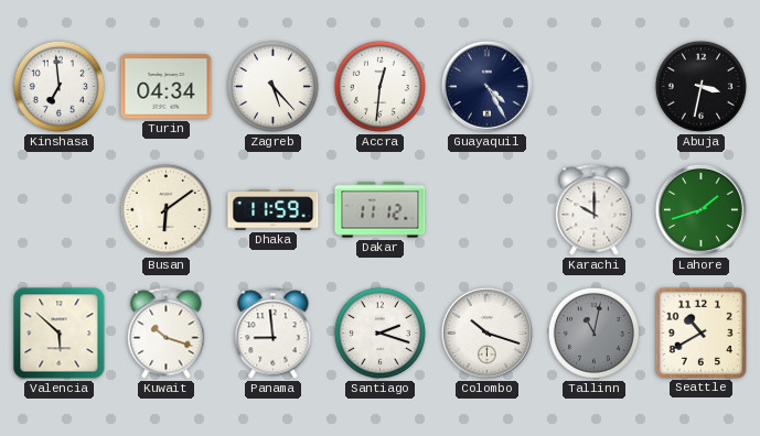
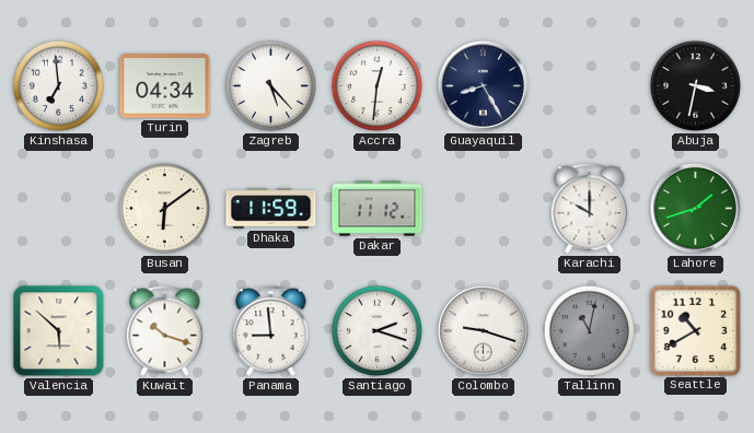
Guayaquil: 4:25 -> 8:25
Colombo: 10:18 -> 9:18
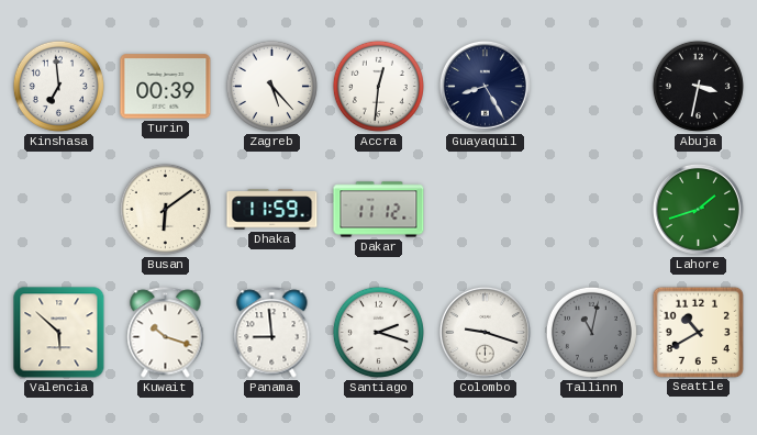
Turin: 04:34 -> 00:39
Karachi: 10:00 -> none
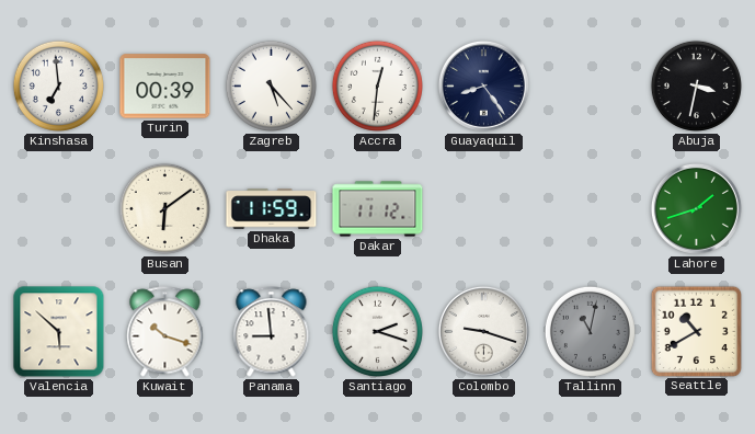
Guayaquil: 8:25 -> 8:24
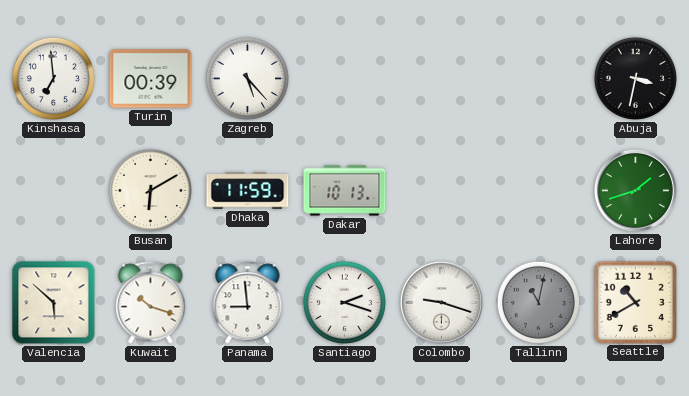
Accra: 12:31 -> none
Guayaquil: 8:24 -> none
Busan: 6:09 -> 6:10
Dakar: 11:12 -> 10:13
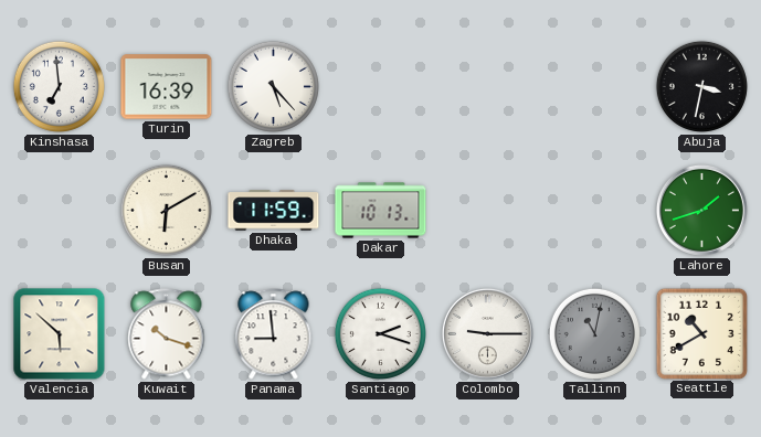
Turin: 00:39 -> 16:39
Colombo: 9:18 -> 9:15
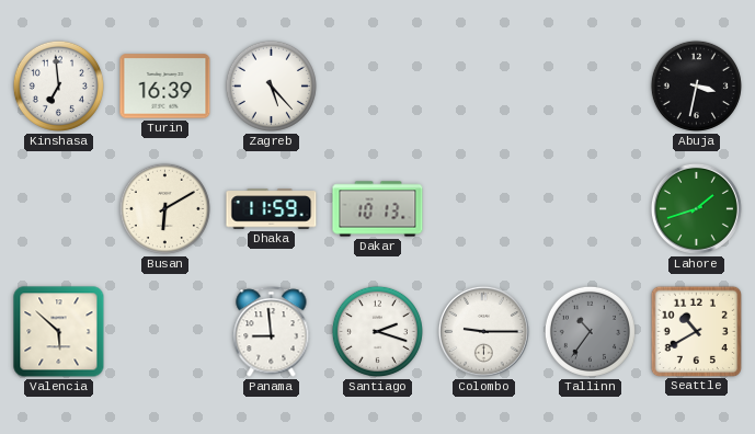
Kuwait: 10:18 -> none
Tallinn: 11:02 -> 10:36
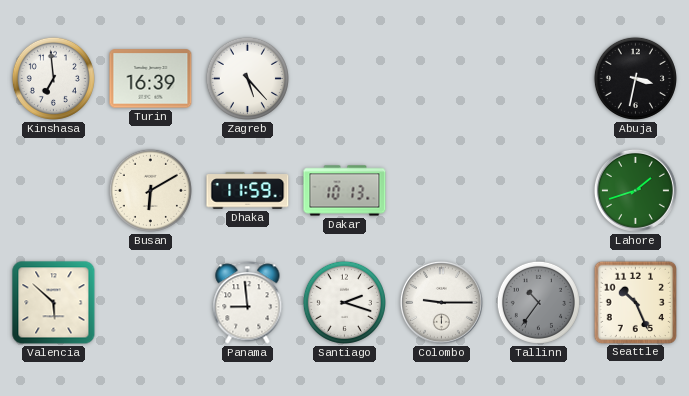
Seattle: 10:40 -> 10:26
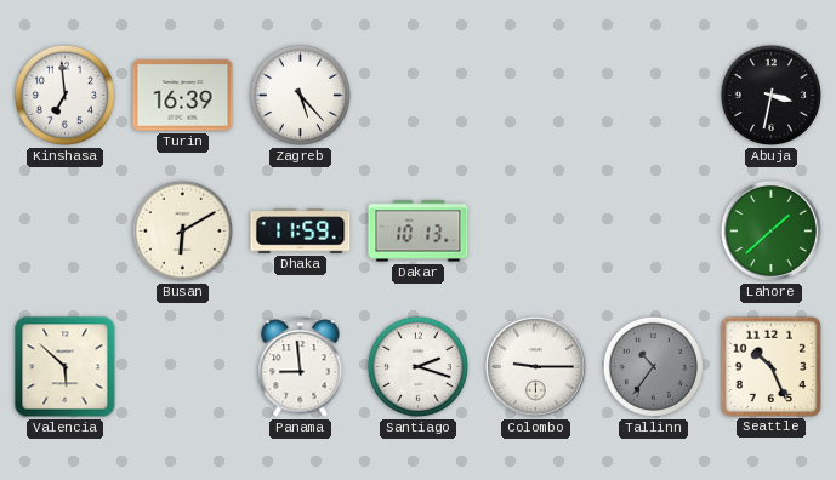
Lahore: 1:42 -> 1:38
